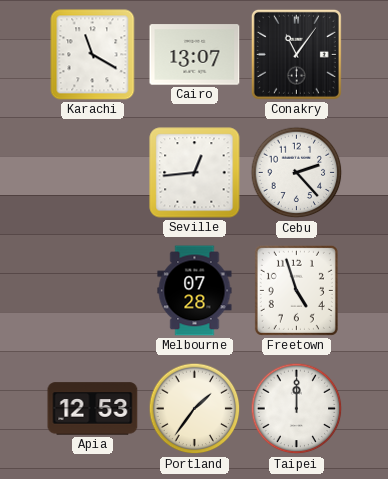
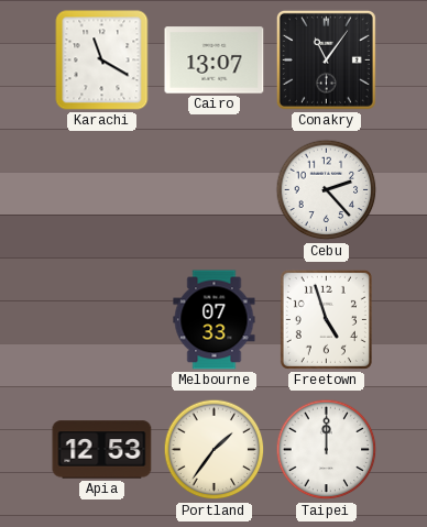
Seville: 12:44 -> none
Melbourne: 07:28 -> 07:33
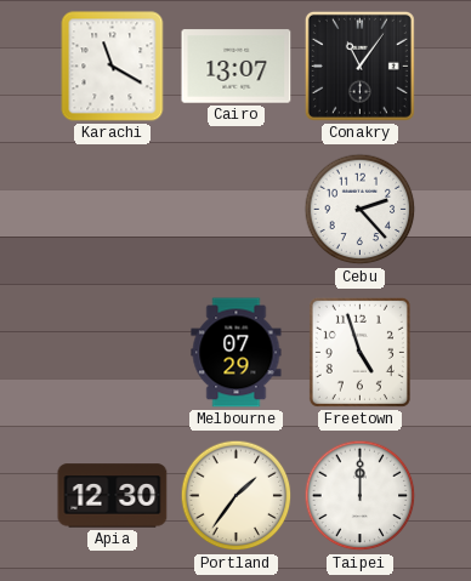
Melbourne: 07:33 -> 07:29
Apia: 12:53 -> 12:30
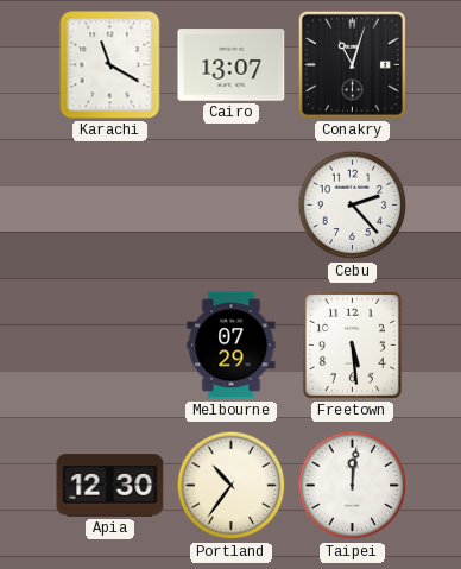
Conakry: 11:06 -> 11:03
Freetown: 4:57 -> 5:29
Portland: 1:36 -> 10:36
Taipei: 12:00 -> 12:01
